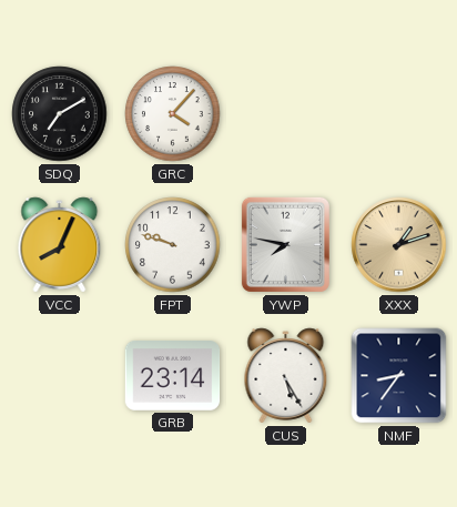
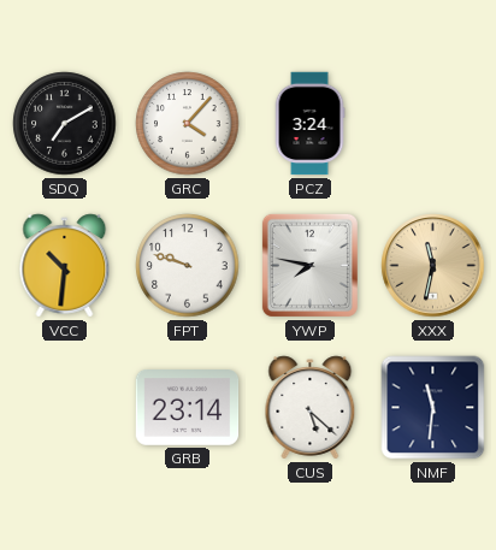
PCZ: none -> 3:24
VCC: 8:04 -> 10:31
XXX: 1:12 -> 11:32
CUS: 5:25 -> 5:22
NMF: 8:36 -> 11:31
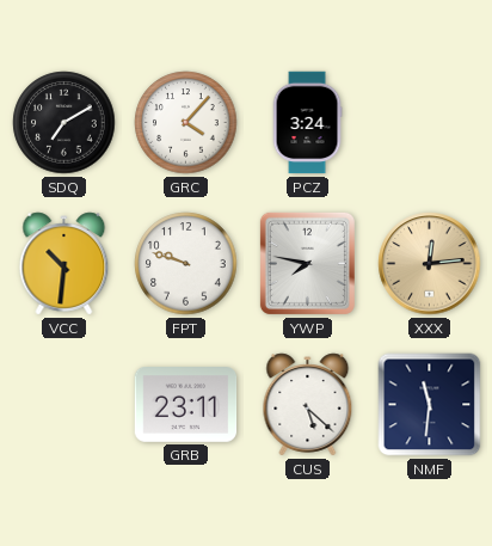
XXX: 11:32 -> 12:14
GRB: 23:14 -> 23:11
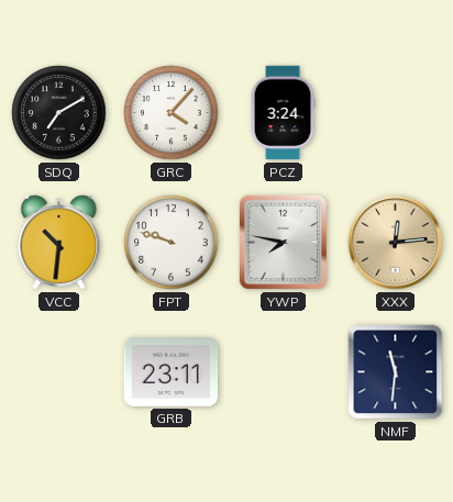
CUS: 5:22 -> none
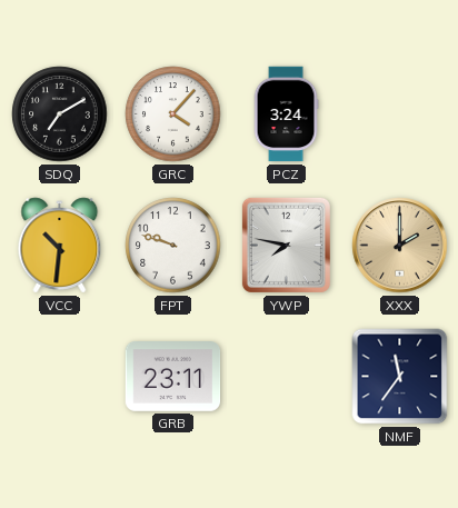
XXX: 12:14 -> 2:00
NMF: 11:31 -> 11:36
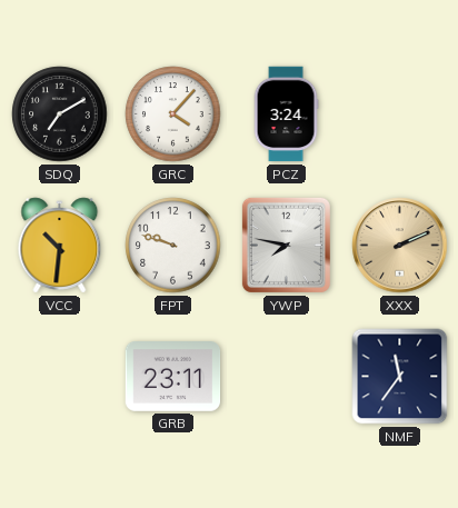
XXX: 2:00 -> 2:11
